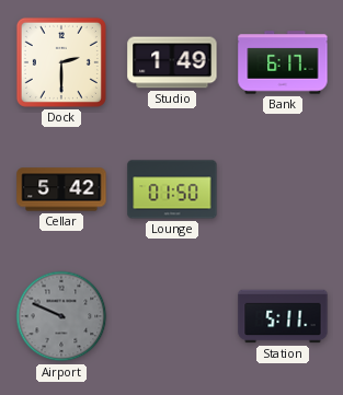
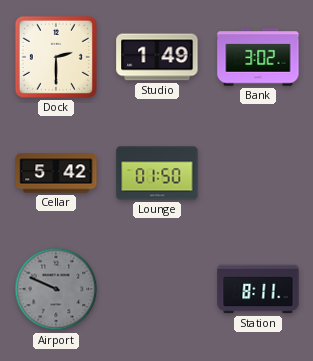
Bank: 6:17 -> 3:02
Station: 5:11 -> 8:11
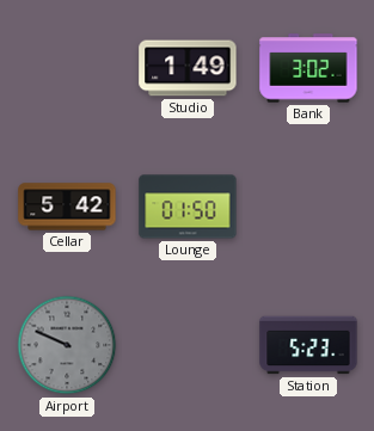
Dock: 2:30 -> none
Station: 8:11 -> 5:23
